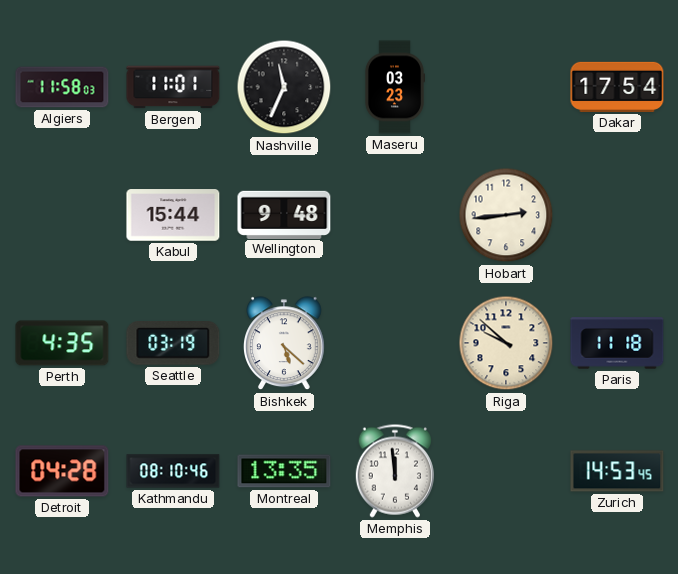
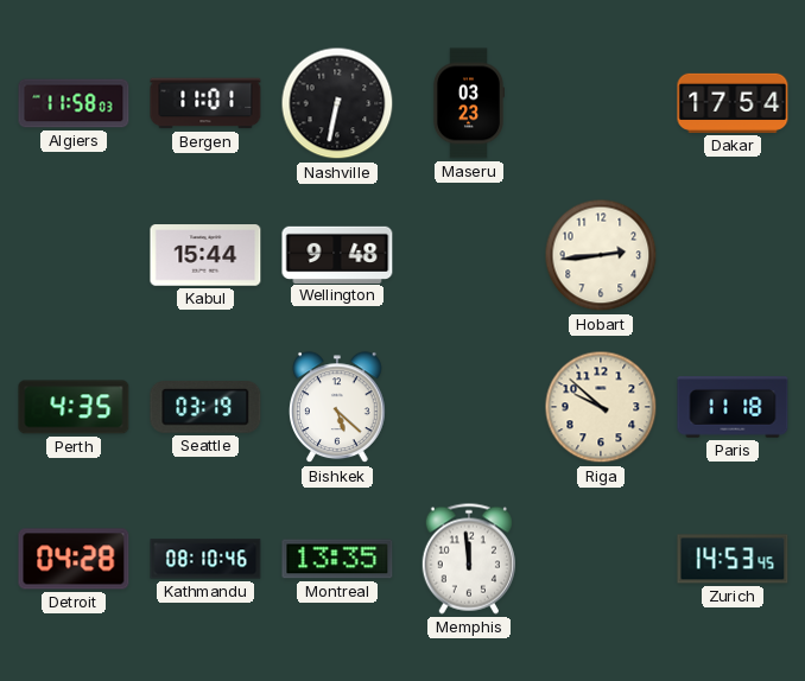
Nashville: 11:34 -> 6:32
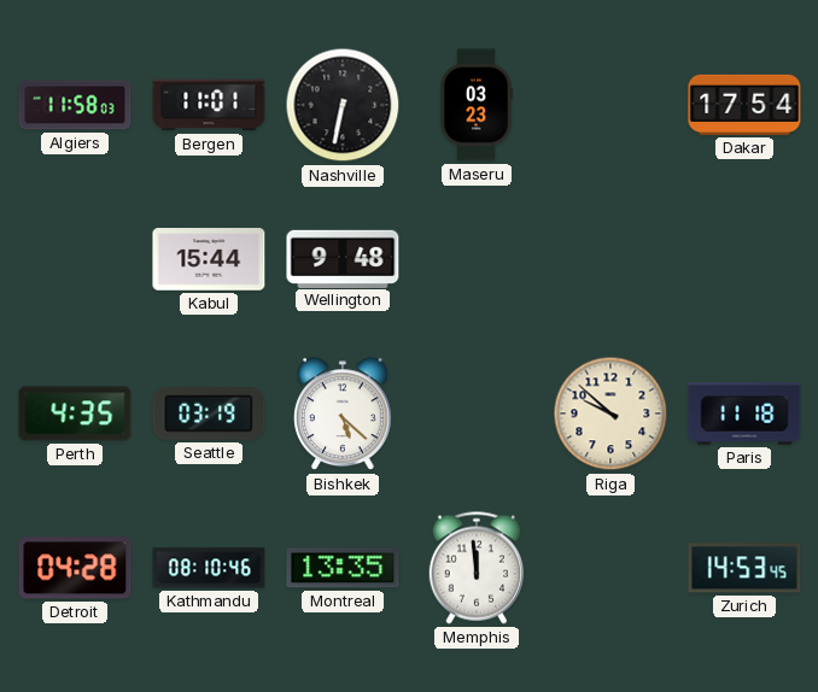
Hobart: 2:44 -> none
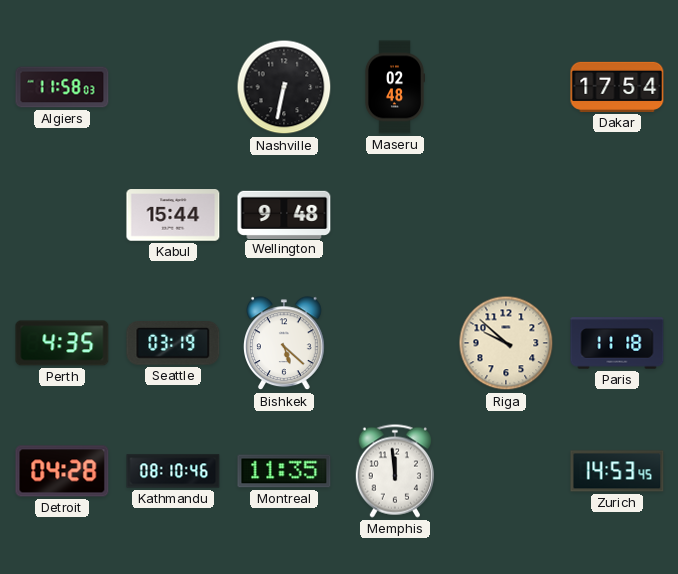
Bergen: 11:01 -> none
Maseru: 03:23 -> 02:48
Montreal: 13:35 -> 11:35
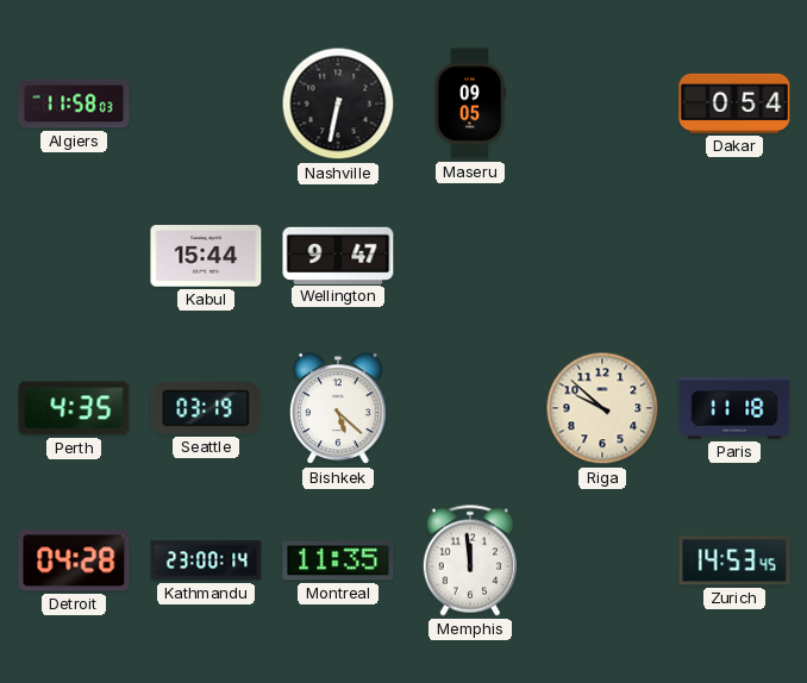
Maseru: 02:48 -> 09:05
Dakar: 17:54 -> 0:54
Wellington: 9:48 -> 9:47
Kathmandu: 08:10 -> 23:00
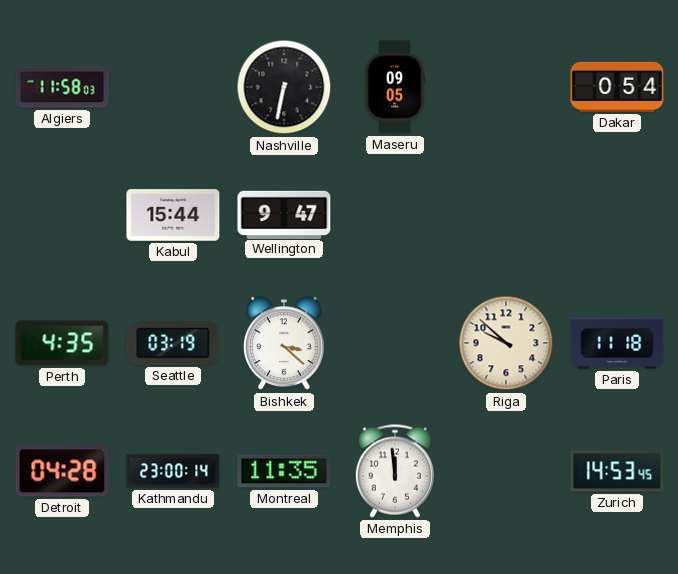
Bishkek: 5:22 -> 3:22
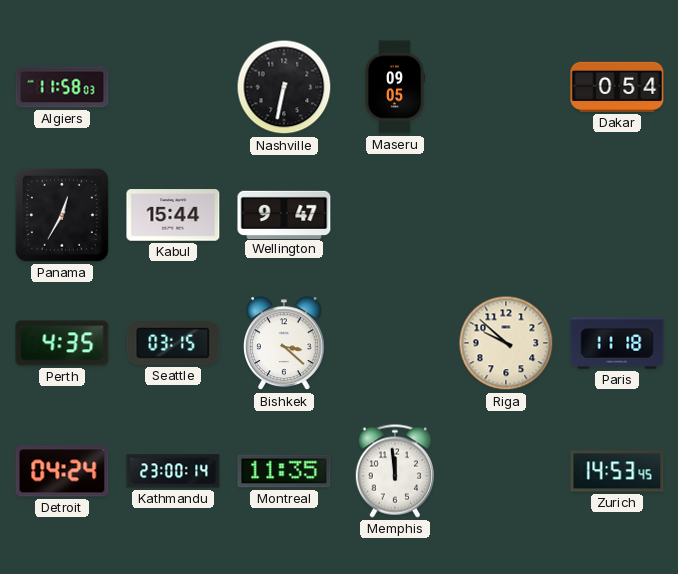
Panama: none -> 12:35
Seattle: 03:19 -> 03:15
Detroit: 04:28 -> 04:24
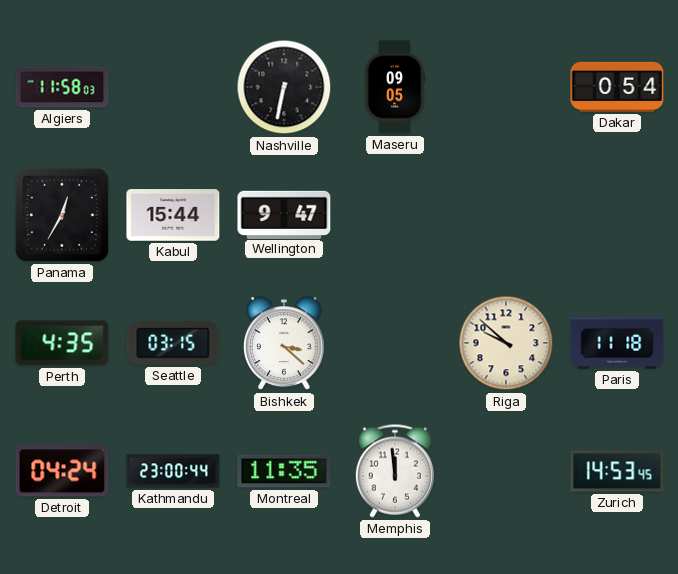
Kathmandu: 23:00:14 -> 23:00:44
